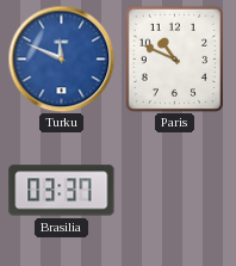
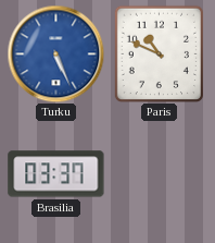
Turku: 11:49 -> 5:26
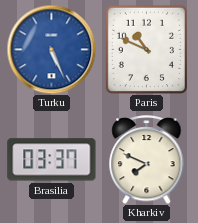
Kharkiv: none -> 7:49
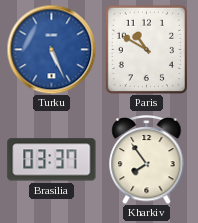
Paris: 10:49 -> 10:50
Kharkiv: 7:49 -> 7:54
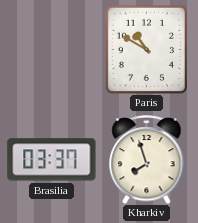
Turku: 5:26 -> none
Kharkiv: 7:54 -> 7:57
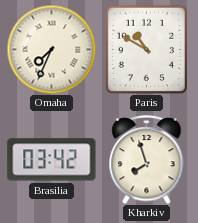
Omaha: none -> 7:34
Brasilia: 03:37 -> 03:42
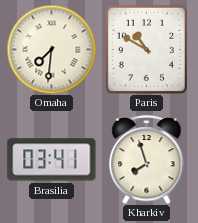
Omaha: 7:34 -> 7:31
Brasilia: 03:42 -> 03:41
